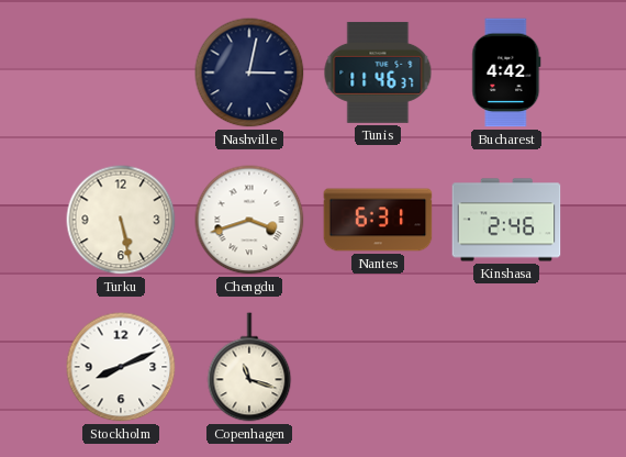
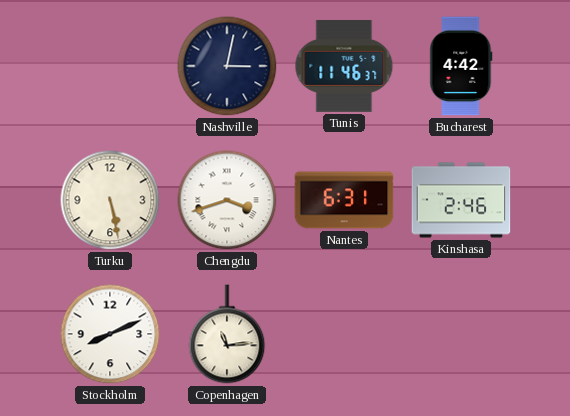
Copenhagen: 11:18 -> 11:14
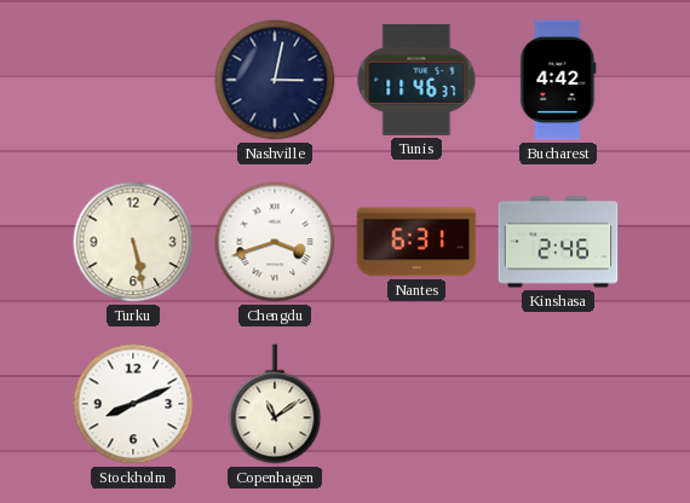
Copenhagen: 11:14 -> 11:09
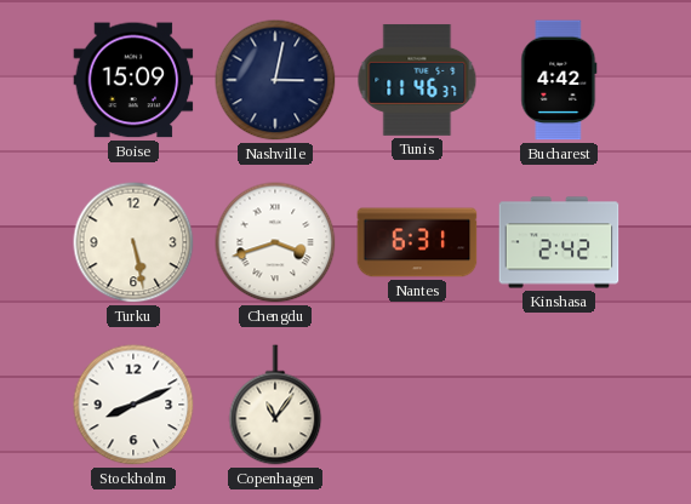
Boise: none -> 15:09
Kinshasa: 2:46 -> 2:42
Copenhagen: 11:09 -> 11:06
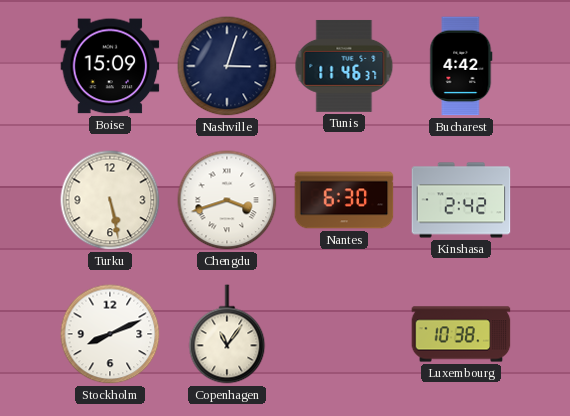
Nashville: 3:02 -> 3:03
Nantes: 6:31 -> 6:30
Luxembourg: none -> 10:38
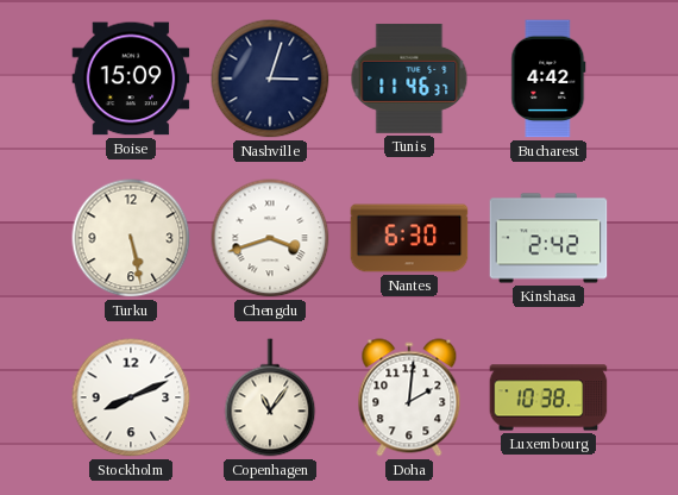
Doha: none -> 2:01
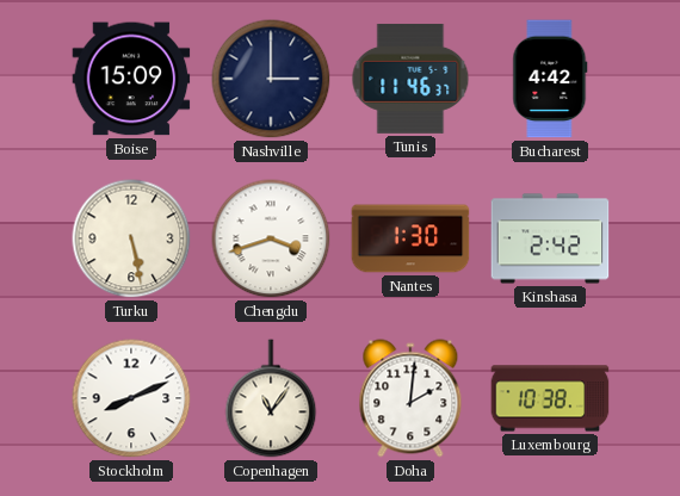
Nashville: 3:03 -> 3:00
Nantes: 6:30 -> 1:30
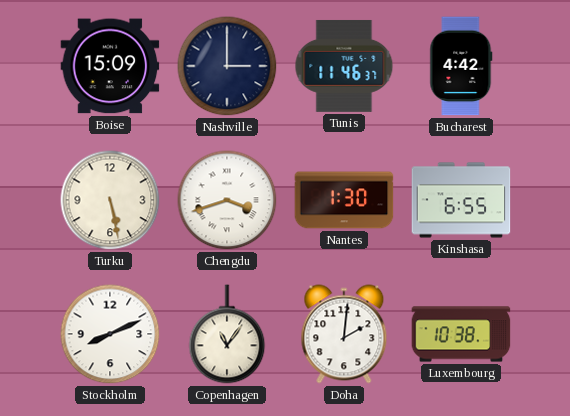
Kinshasa: 2:42 -> 6:55
